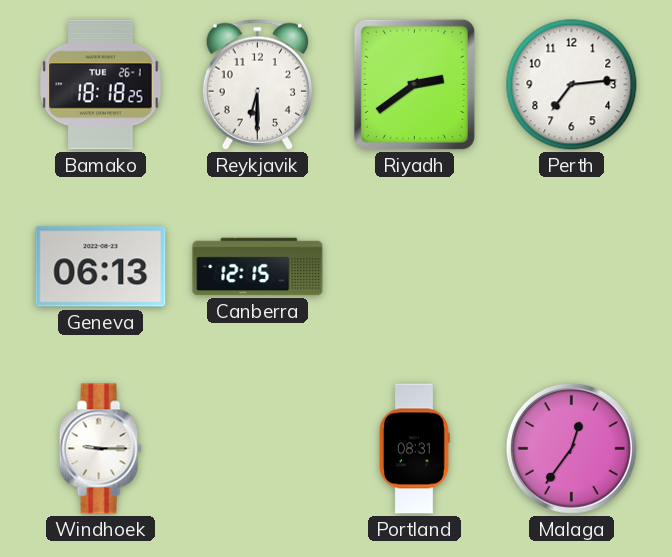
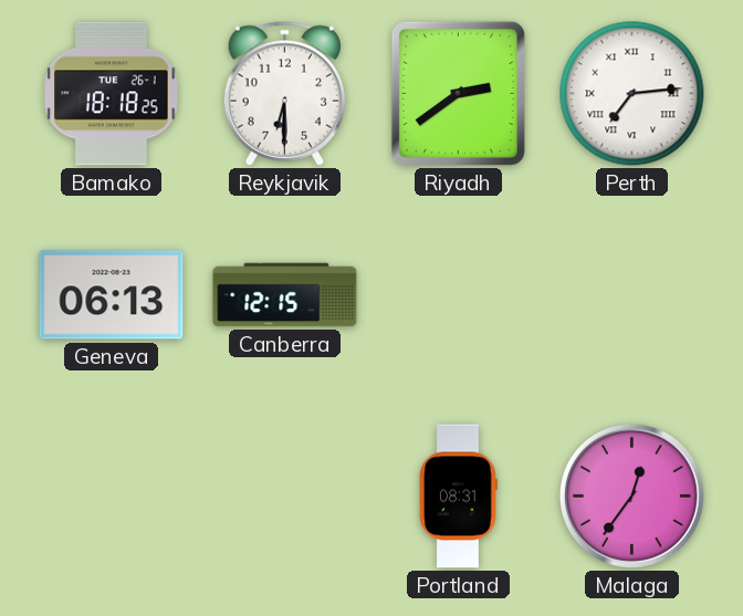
Perth numerals: Arabic -> Roman
Windhoek: 9:15 -> none
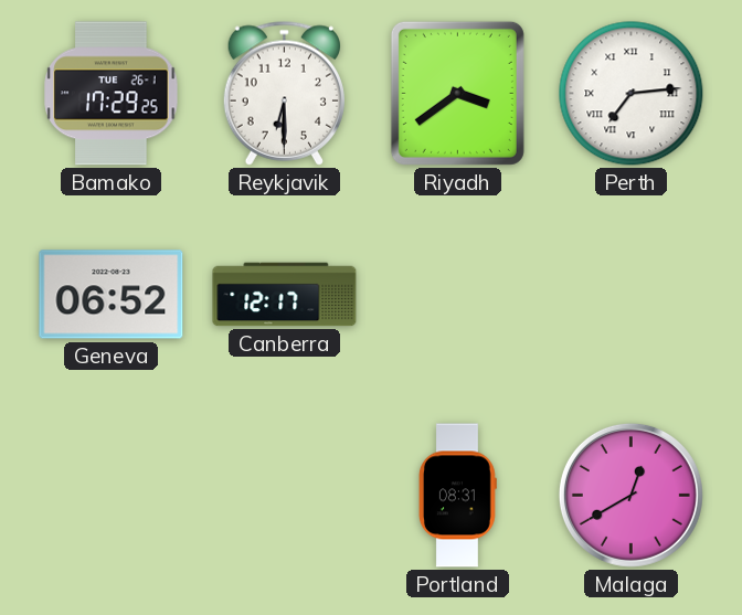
Bamako: 18:18 -> 17:29
Riyadh: 2:39 -> 3:39
Geneva: 06:13 -> 06:52
Canberra: 12:15 -> 12:17
Malaga: 12:36 -> 12:40
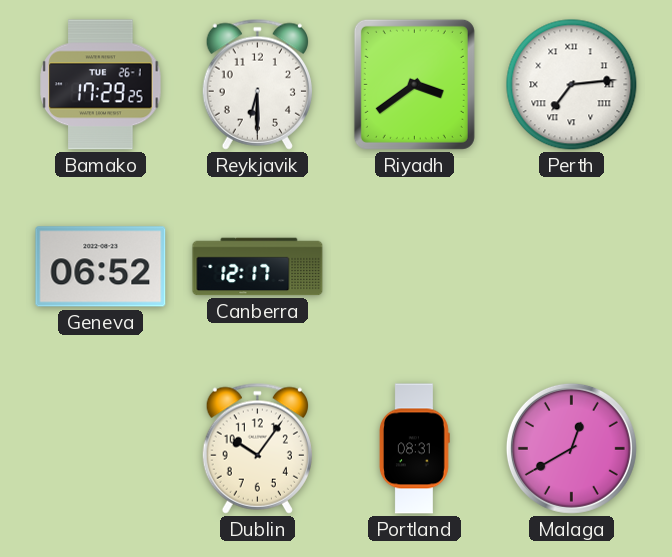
Dublin: none -> 10:06
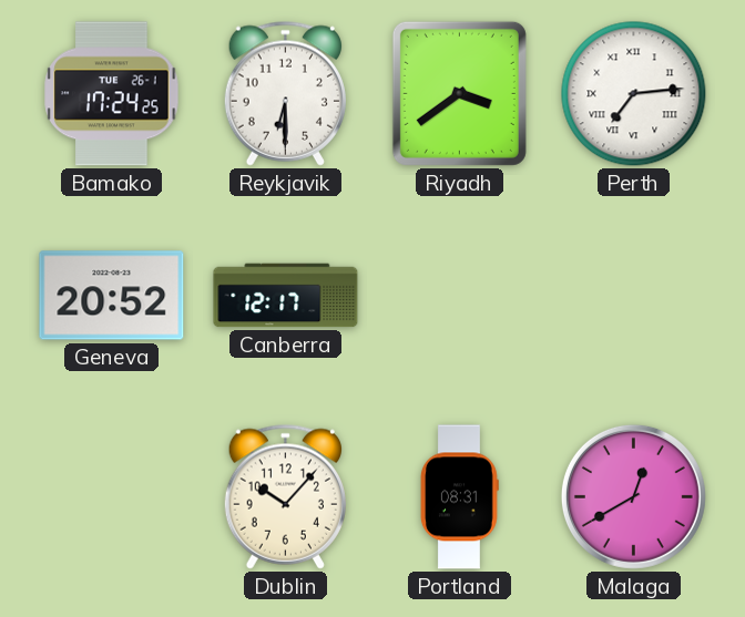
Bamako: 17:29 -> 17:24
Geneva: 06:52 -> 20:52
Dublin: 10:06 -> 10:07
